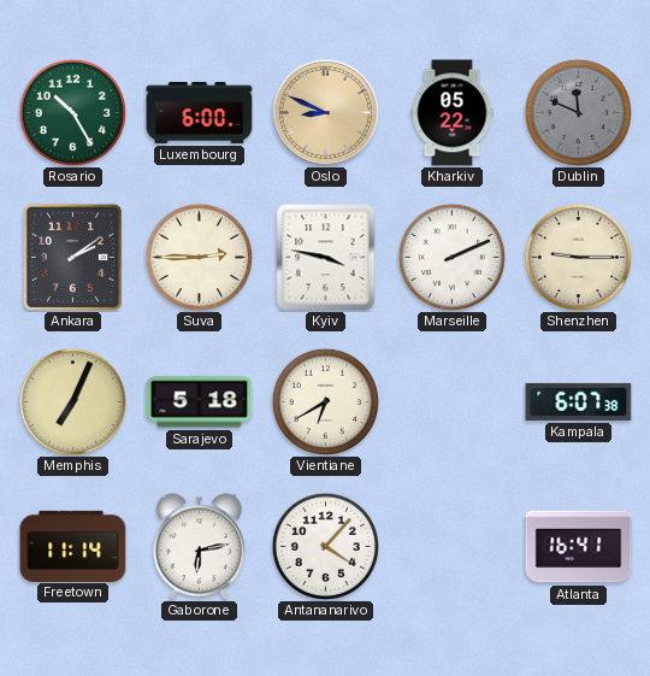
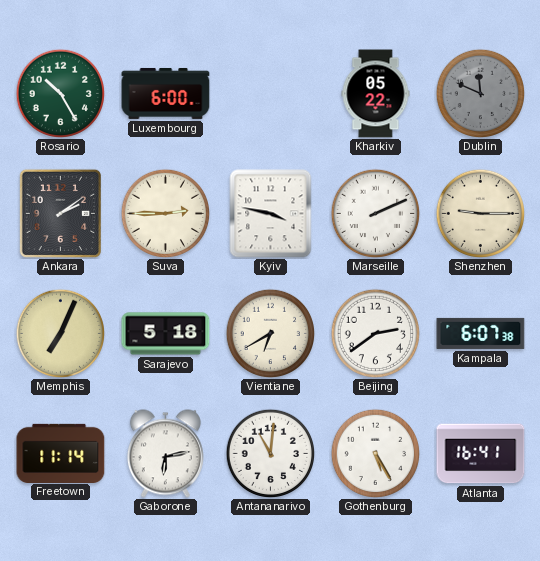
Oslo: 8:49 -> none
Beijing: none -> 2:39
Antananarivo: 4:07 -> 11:01
Gothenburg: none -> 5:25
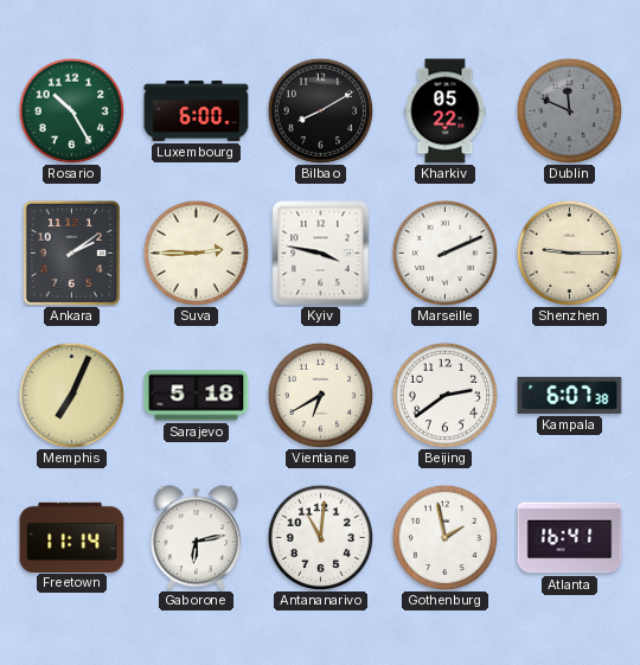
Bilbao: none -> 8:10
Gothenburg: 5:25 -> 1:58
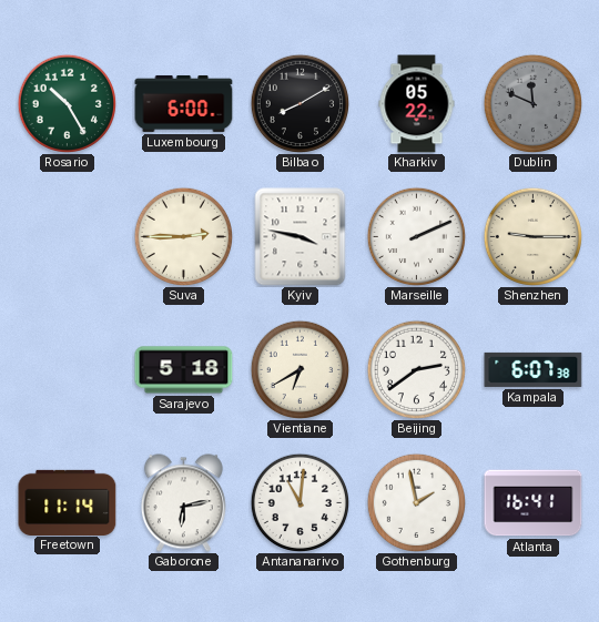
Ankara: 2:09 -> none
Memphis: 7:04 -> none
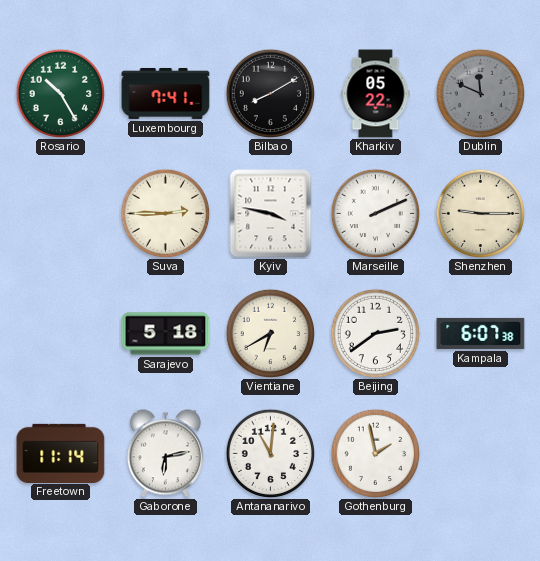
Luxembourg: 6:00 -> 7:41
Atlanta: 16:41 -> none
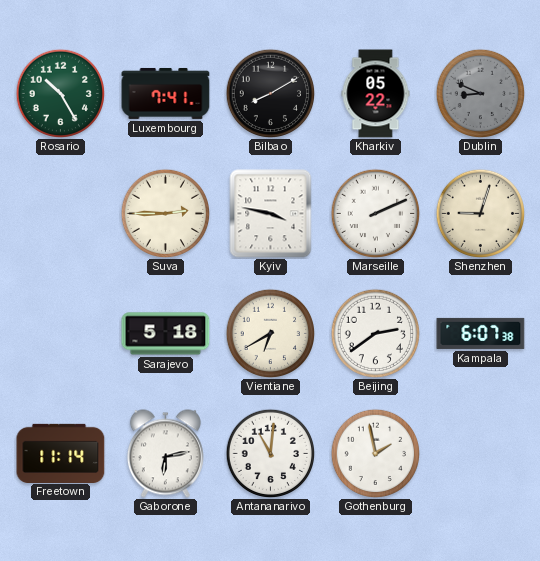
Dublin: 11:49 -> 8:49
Shenzhen: 9:15 -> 9:03
